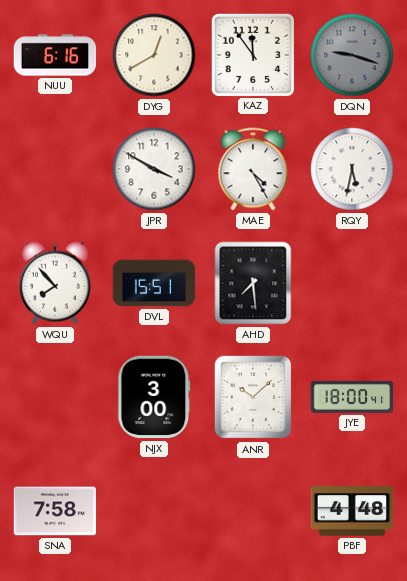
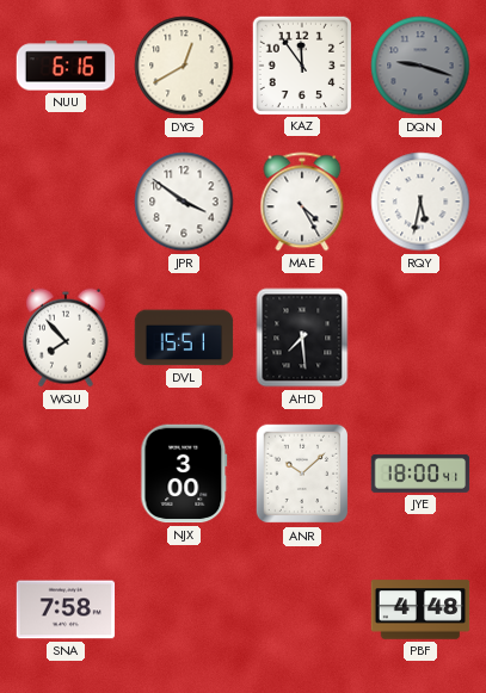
JPR: 3:50 -> 3:51
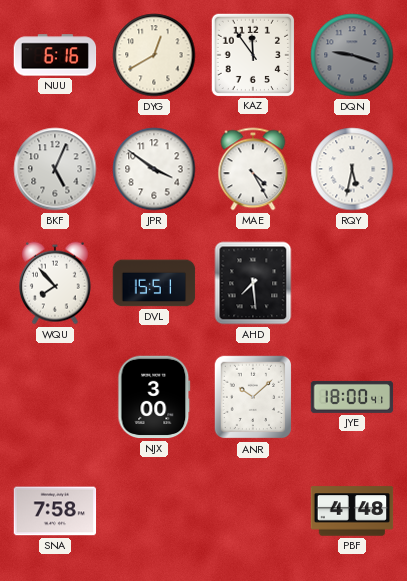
BKF: none -> 5:04
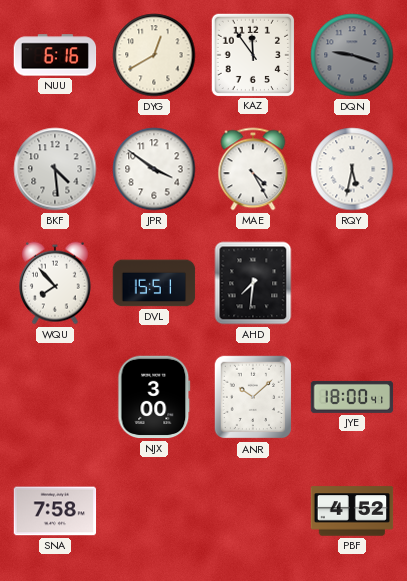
BKF: 5:04 -> 4:29
AHD: 7:29 -> 7:31
PBF: 4:48 -> 4:52
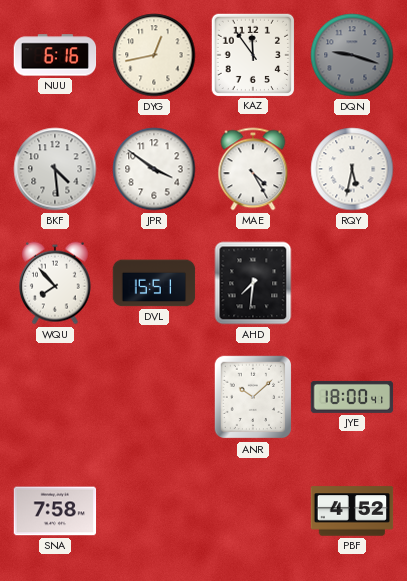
DYG: 12:40 -> 12:43
NJX: 3:00 -> none
